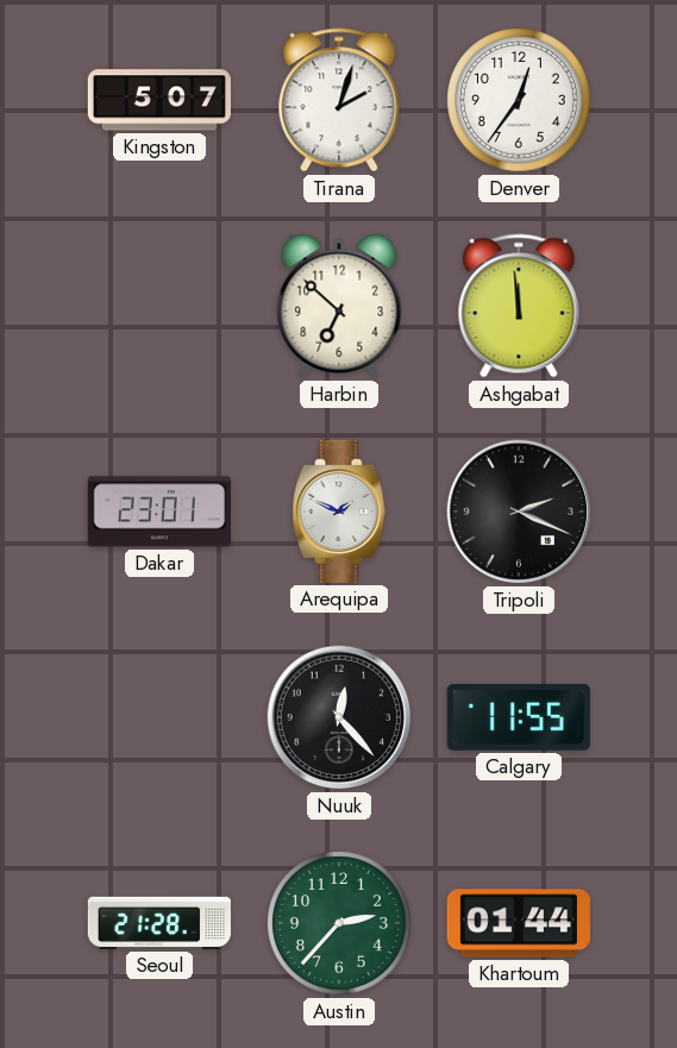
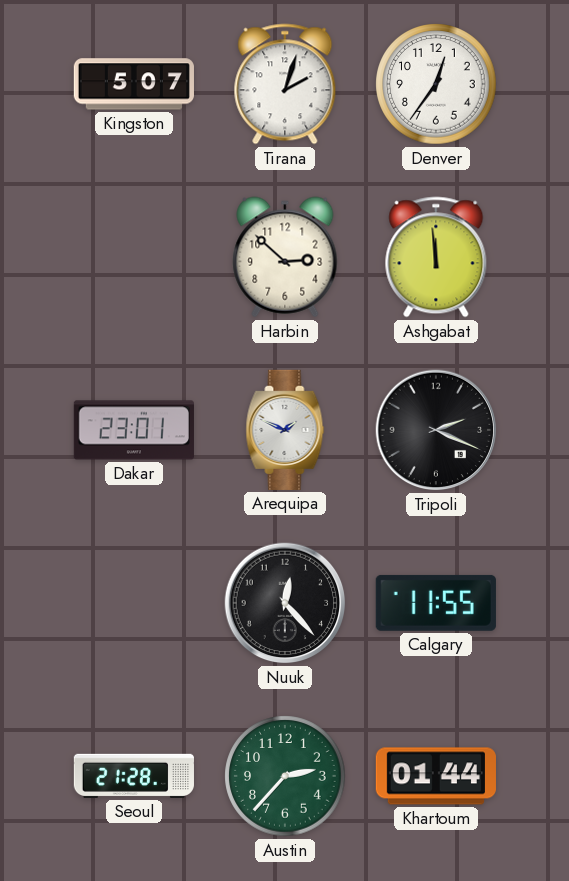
Harbin: 6:52 -> 2:52
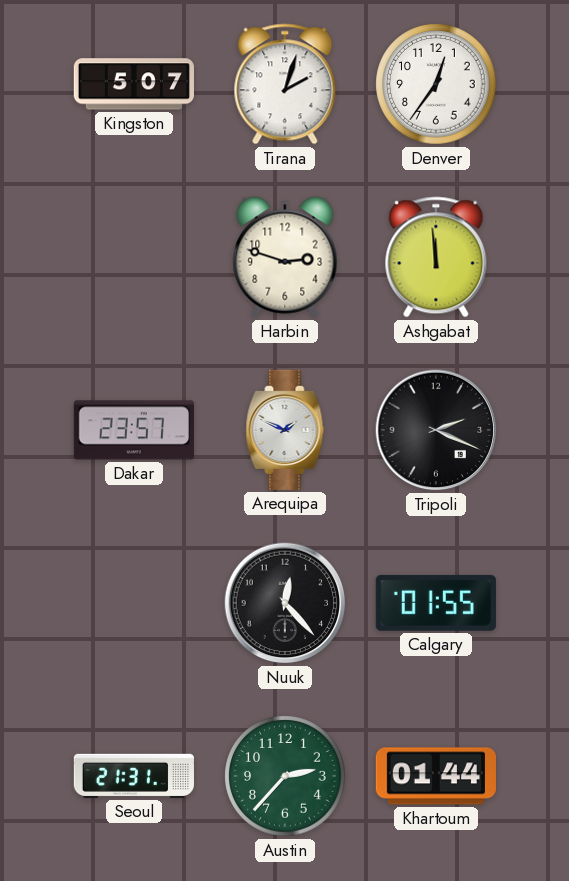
Harbin: 2:52 -> 2:48
Dakar: 23:01 -> 23:57
Calgary: 11:55 -> 01:55
Seoul: 21:28 -> 21:31
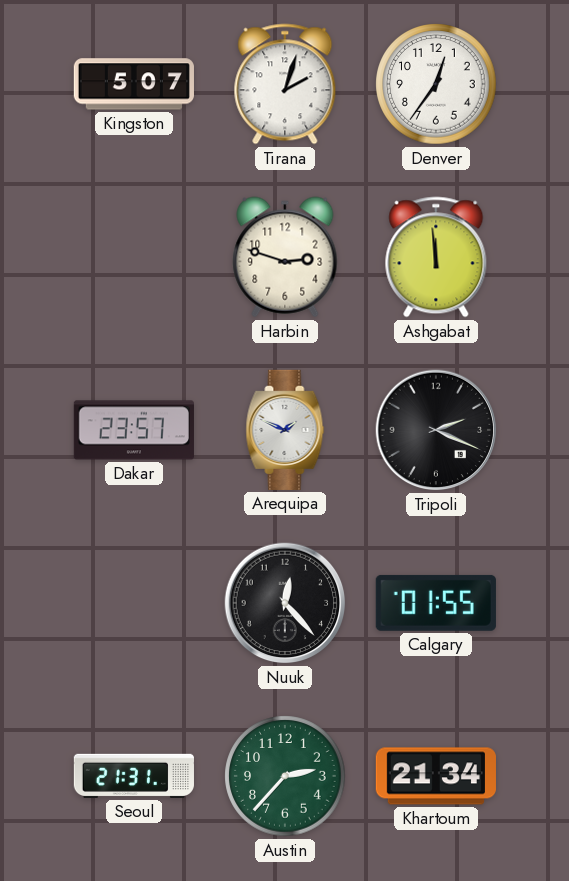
Khartoum: 01:44 -> 21:34
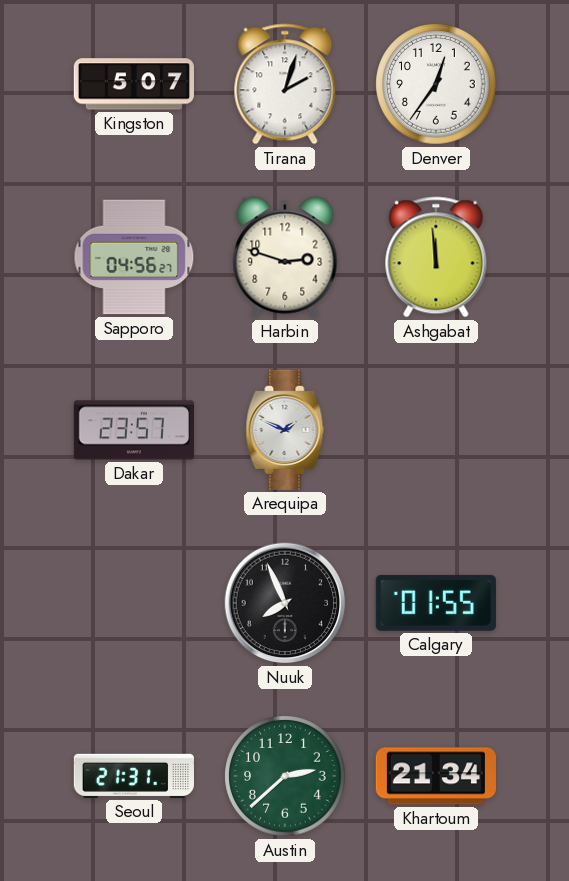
Sapporo: none -> 04:56
Tripoli: 2:19 -> none
Nuuk: 12:23 -> 7:56
Austin: 2:37 -> 2:38
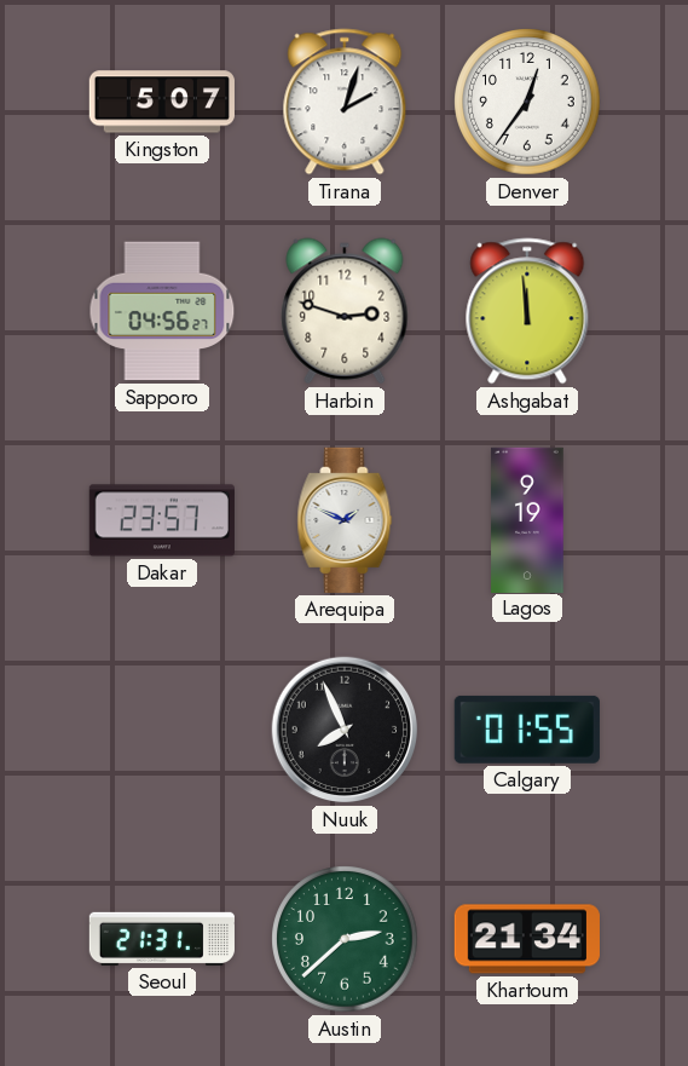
Lagos: none -> 9:19
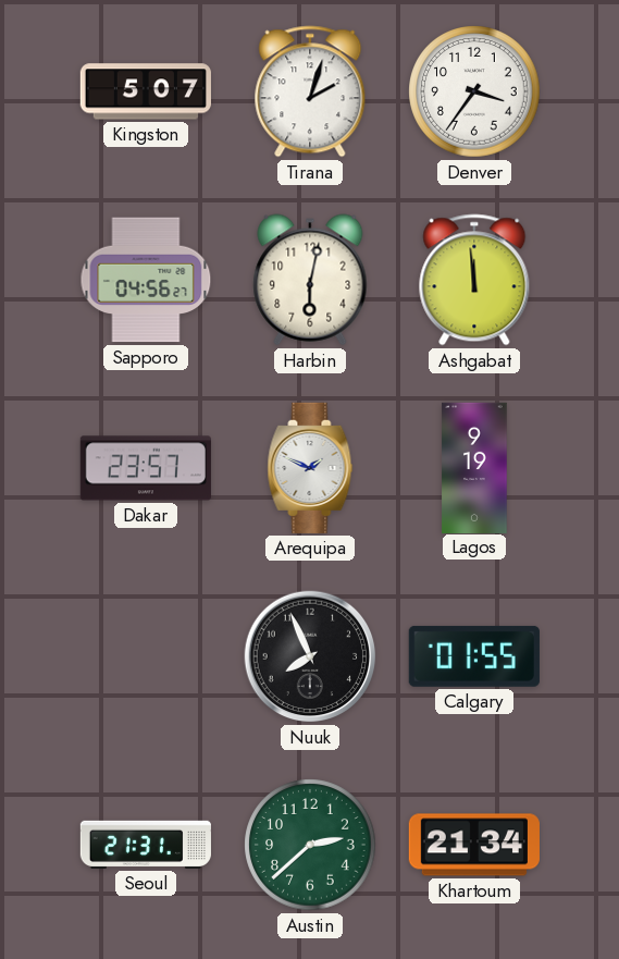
Denver: 12:36 -> 3:36
Harbin: 2:48 -> 6:02
